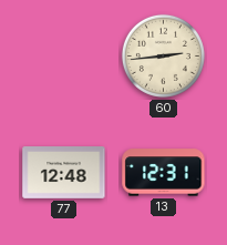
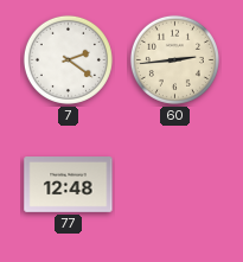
7: none -> 2:21
13: 12:31 -> none
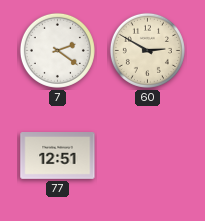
60: 2:44 -> 2:50
77: 12:48 -> 12:51
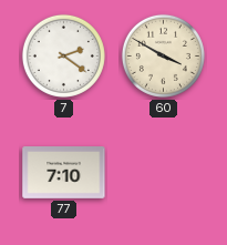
60: 2:50 -> 3:50
77: 12:51 -> 7:10
